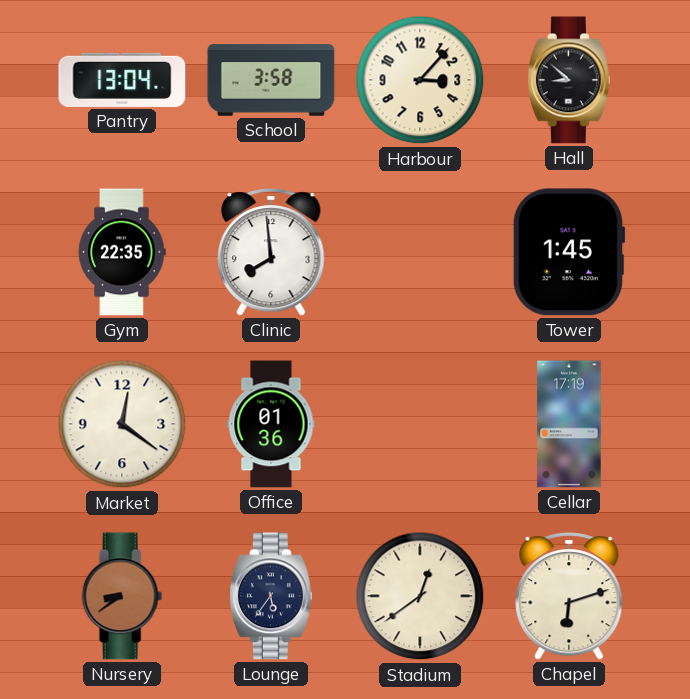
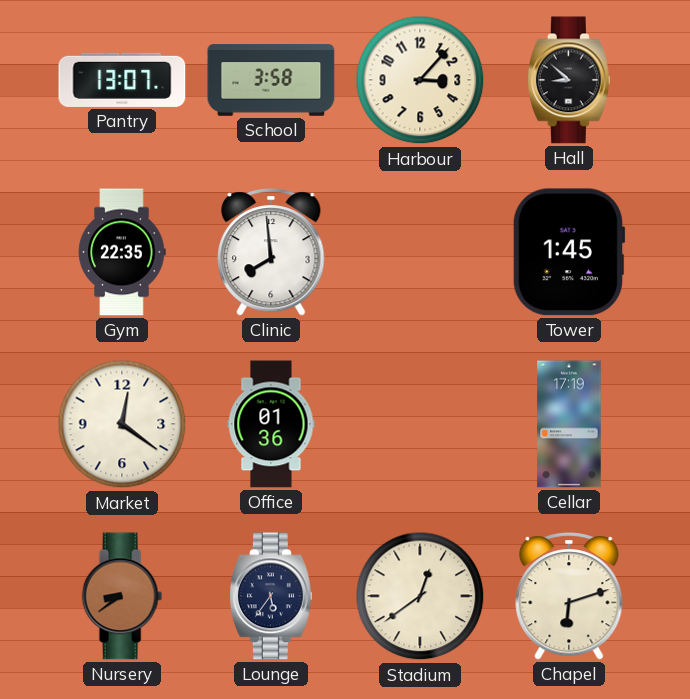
Pantry: 13:04 -> 13:07
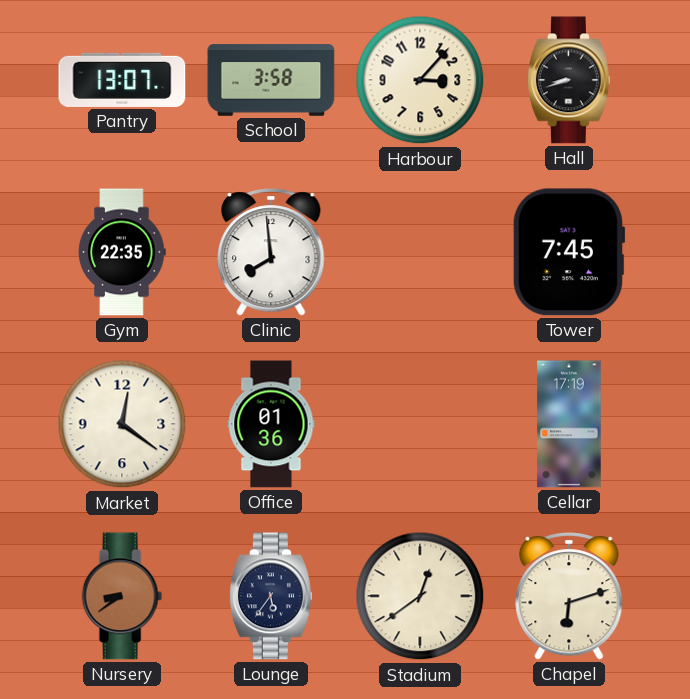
Hall: 8:52 -> 8:42
Tower: 1:45 -> 7:45
